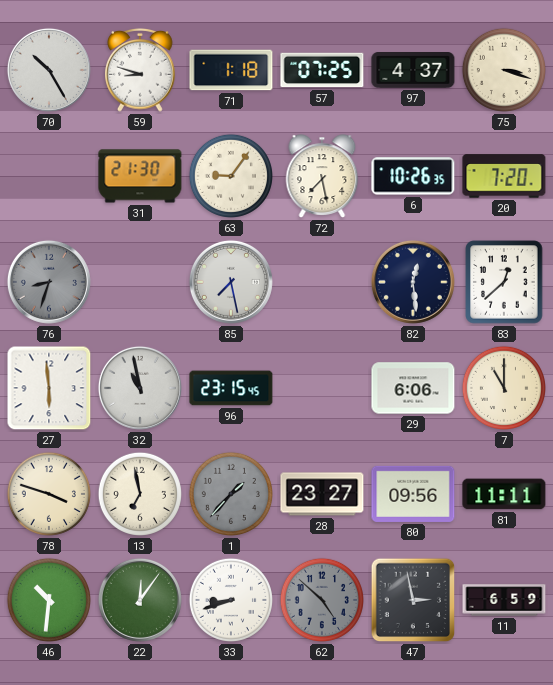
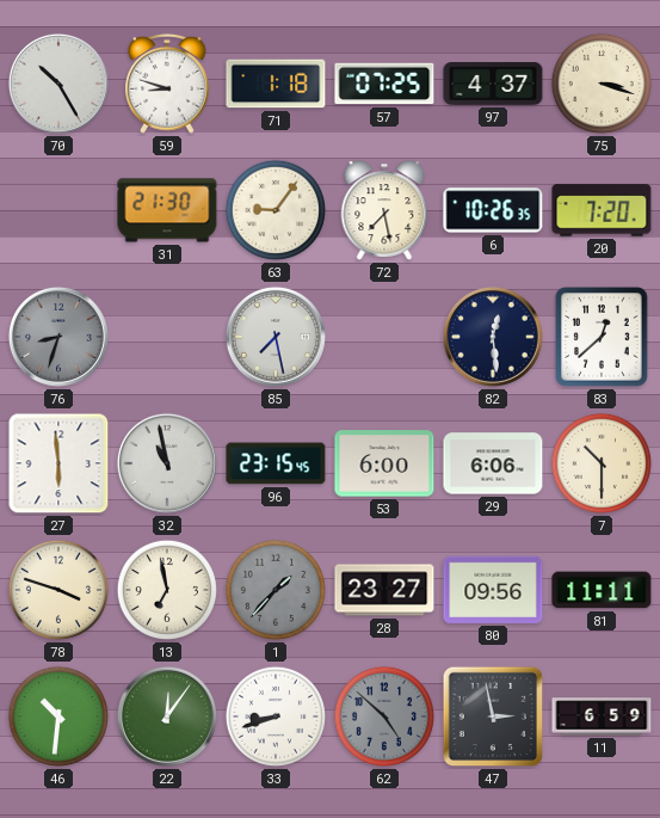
53: none -> 6:00
7: 11:00 -> 10:30
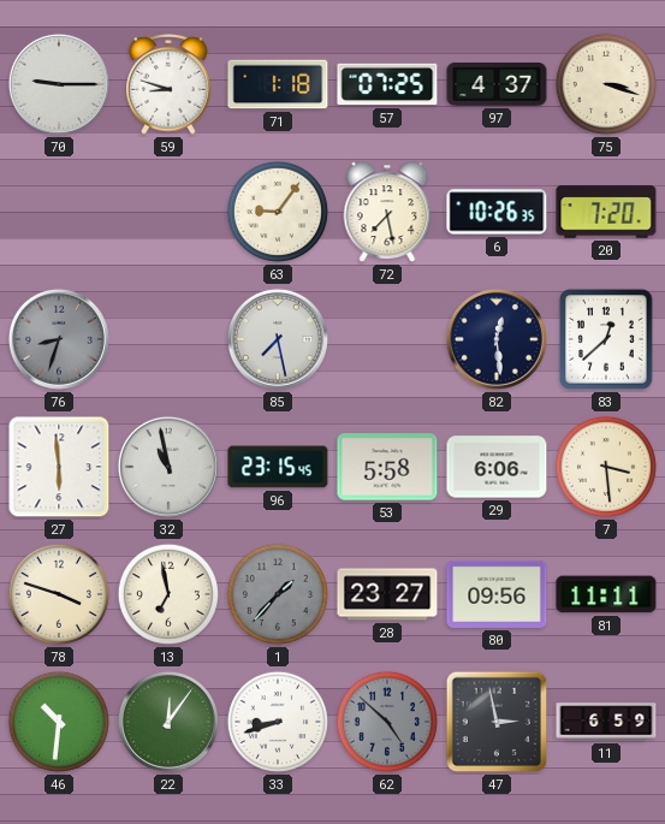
70: 10:25 -> 9:15
31: 21:30 -> none
53: 6:00 -> 5:58
7: 10:30 -> 3:29
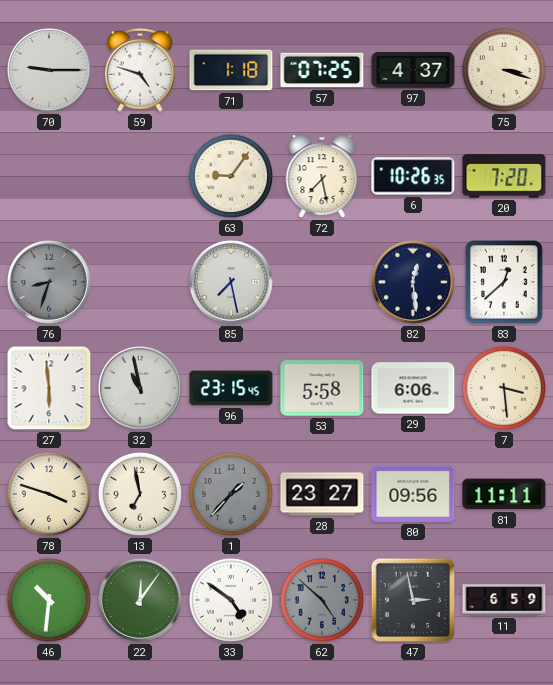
59: 8:48 -> 4:48
33: 8:42 -> 4:51
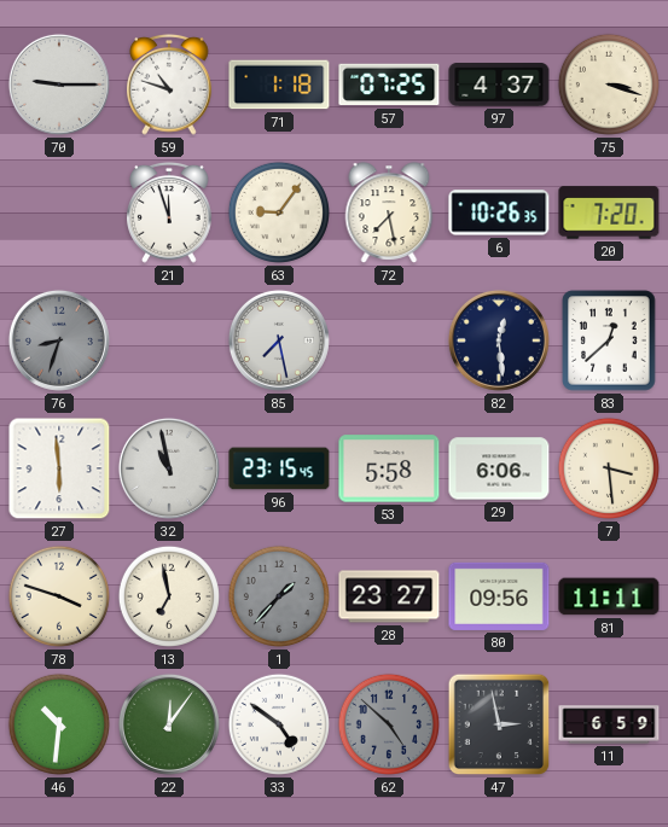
59: 4:48 -> 10:48
21: none -> 11:57
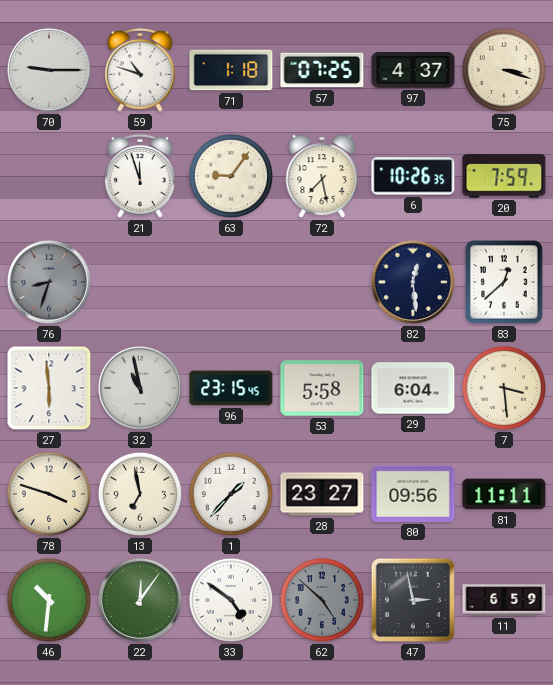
20: 7:20 -> 7:59
85: 7:28 -> none
29: 6:06 -> 6:04
1 dial: grey -> white
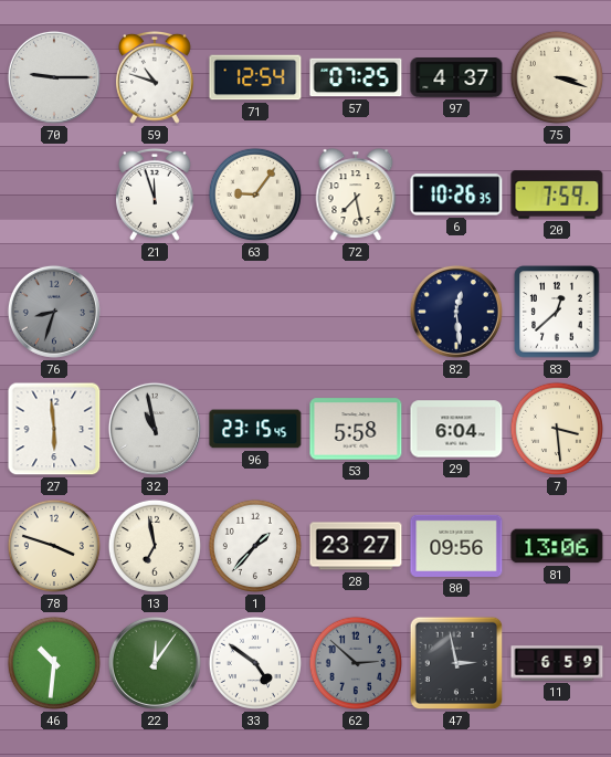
71: 1:18 -> 12:54
81: 11:11 -> 13:06
62: 4:52 -> 2:52
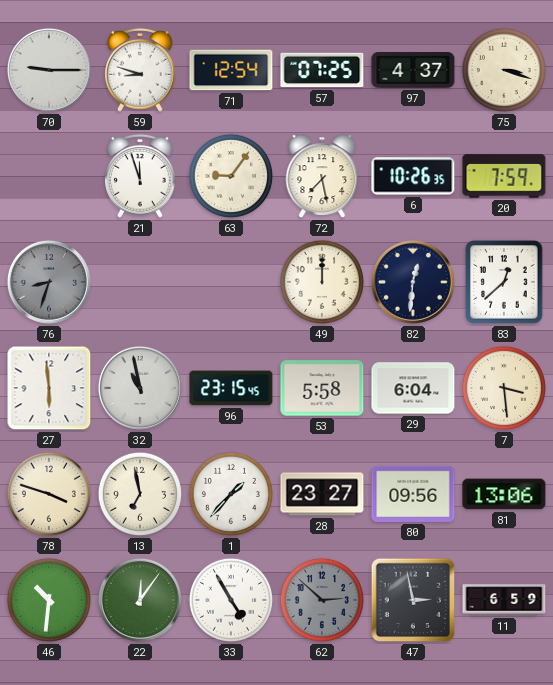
59: 10:48 -> 8:48
49: none -> 12:00
82: 12:29 -> 12:31
33: 4:51 -> 4:55
